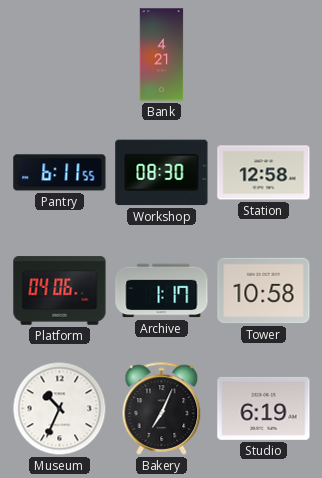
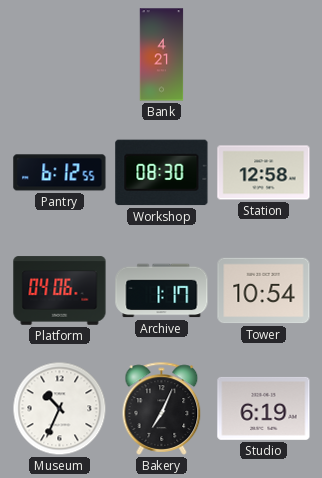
Pantry: 6:11 -> 6:12
Tower: 10:58 -> 10:54
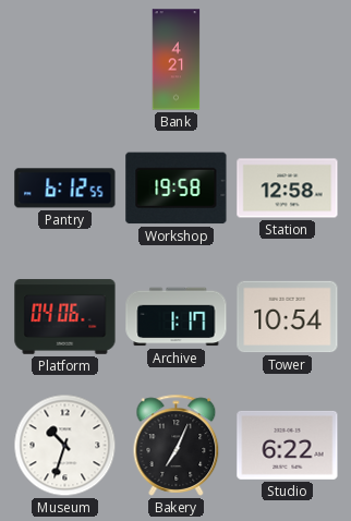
Workshop: 08:30 -> 19:58
Museum: 10:34 -> 10:33
Studio: 6:19 -> 6:22
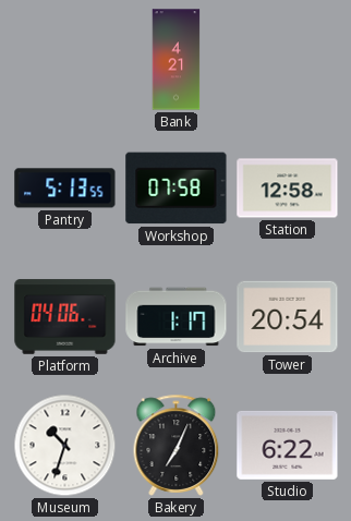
Pantry: 6:12 -> 5:13
Workshop: 19:58 -> 07:58
Tower: 10:54 -> 20:54
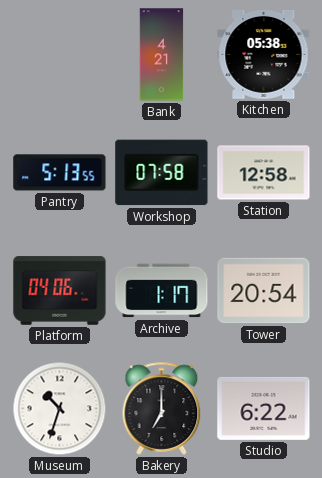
Kitchen: none -> 05:38
Bakery: 7:04 -> 7:00
